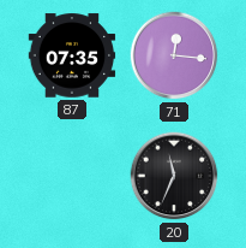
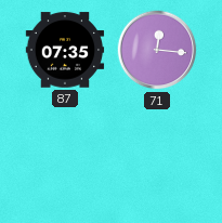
20: 11:34 -> none
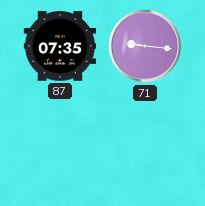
71: 12:16 -> 9:16
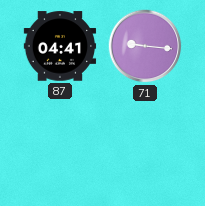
87: 07:35 -> 04:41
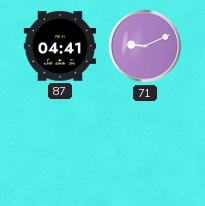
71: 9:16 -> 9:11
